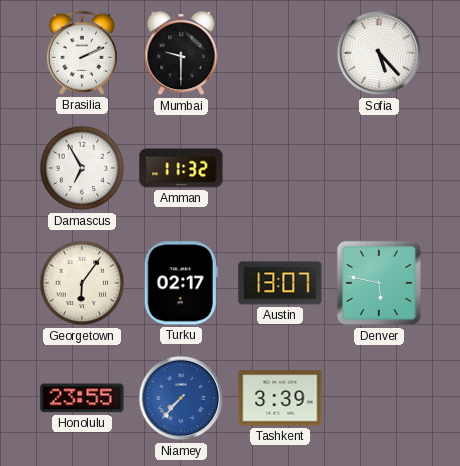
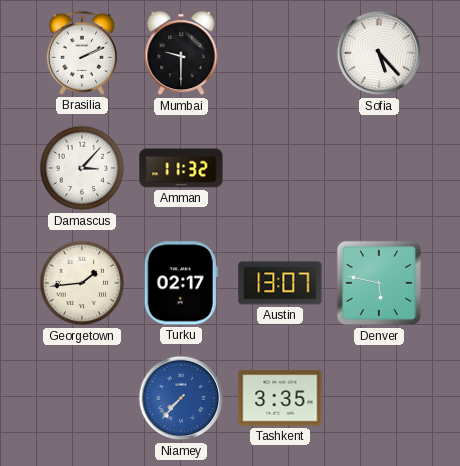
Damascus: 6:55 -> 3:07
Georgetown: 6:06 -> 1:44
Honolulu: 23:55 -> none
Tashkent: 3:39 -> 3:35
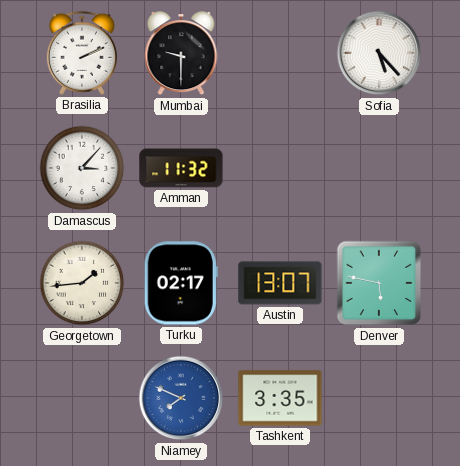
Niamey: 7:37 -> 7:49
